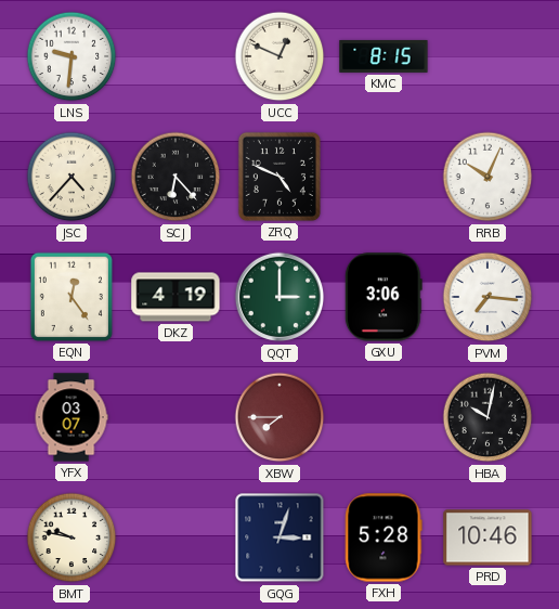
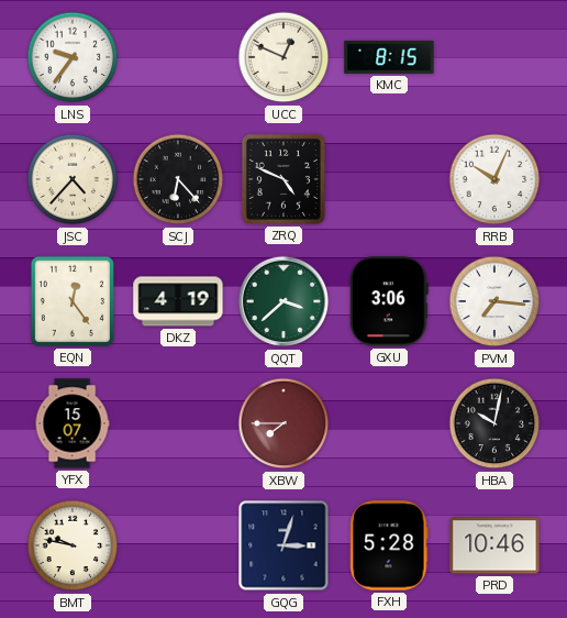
LNS: 9:31 -> 9:36
QQT: 3:00 -> 3:38
YFX: 03:07 -> 15:07
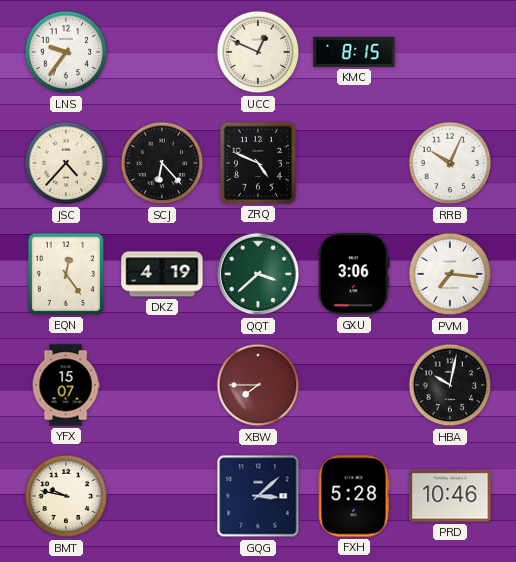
GQG: 3:03 -> 3:08
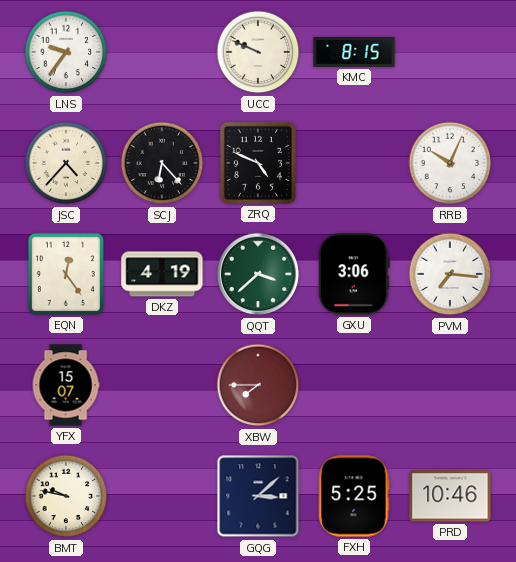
UCC: 12:49 -> 9:49
HBA: 10:02 -> none
FXH: 5:28 -> 5:25
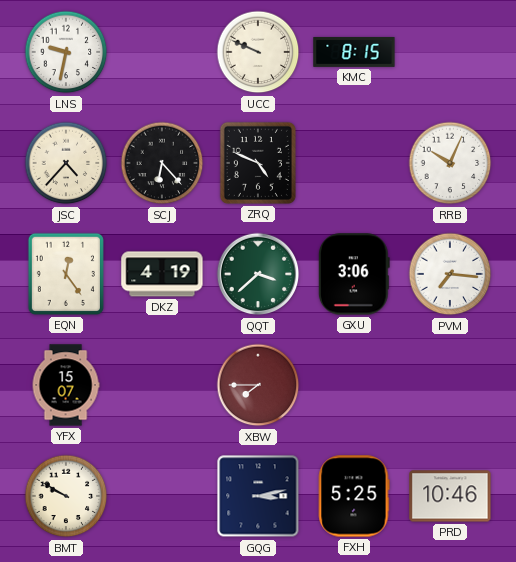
LNS: 9:36 -> 9:32
BMT: 9:47 -> 9:50
GQG: 3:08 -> 3:13
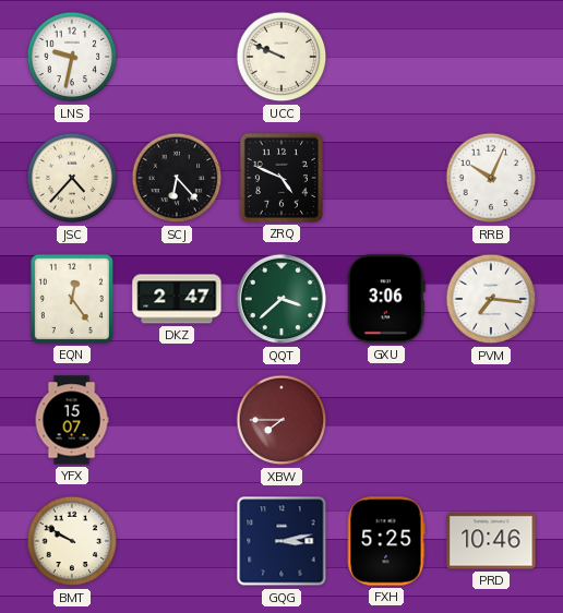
KMC: 8:15 -> none
DKZ: 4:19 -> 2:47
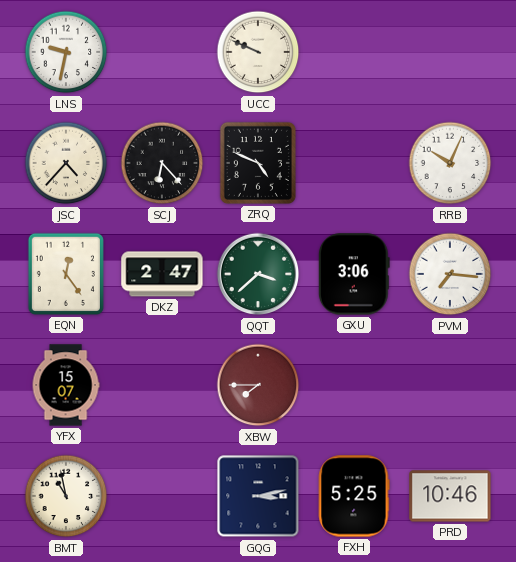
BMT: 9:50 -> 10:58
